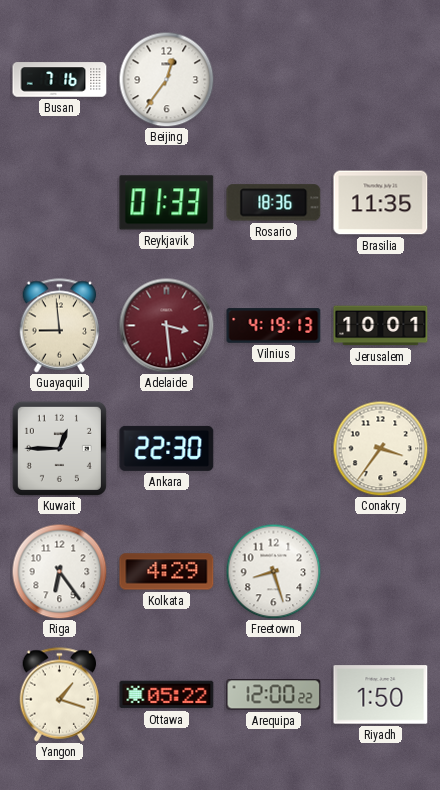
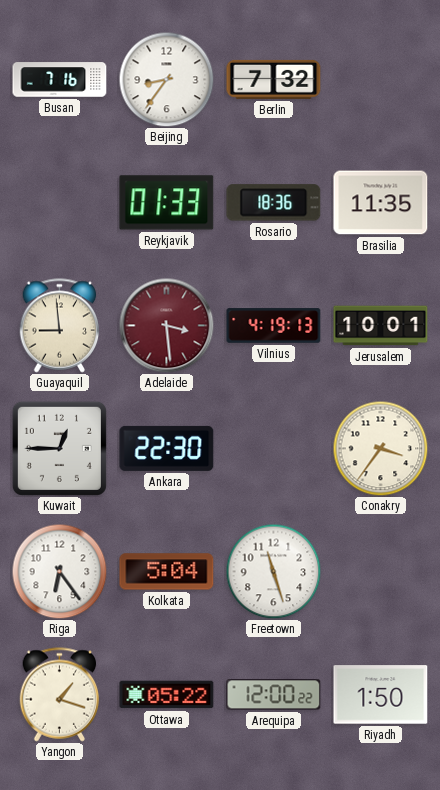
Beijing: 12:36 -> 8:36
Berlin: none -> 7:32
Kolkata: 4:29 -> 5:04
Freetown: 8:27 -> 11:27
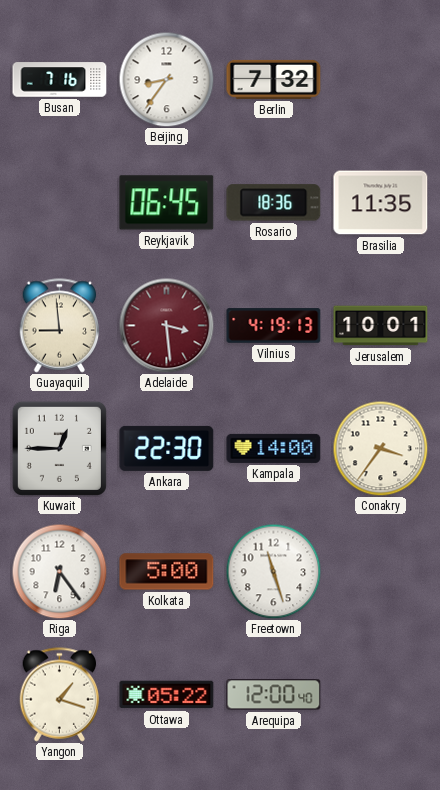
Reykjavik: 01:33 -> 06:45
Kampala: none -> 14:00
Kolkata: 5:04 -> 5:00
Arequipa: 12:00:22 -> 12:00:40
Riyadh: 1:50 -> none
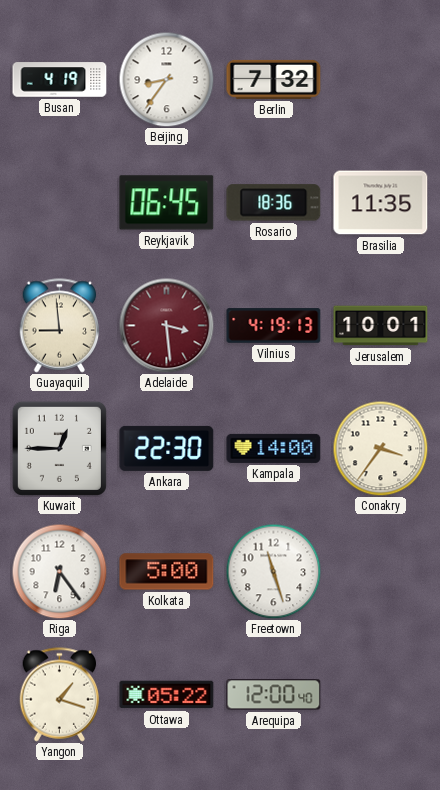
Busan: 7:16 -> 4:19
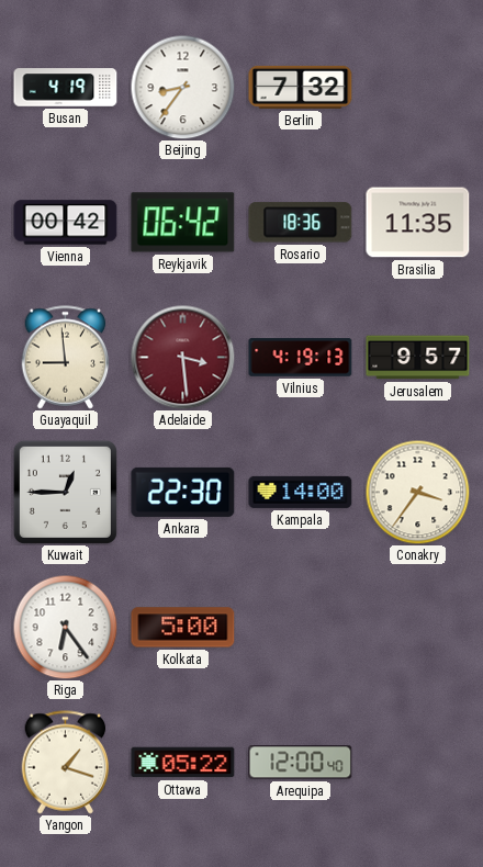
Vienna: none -> 00:42
Reykjavik: 06:45 -> 06:42
Jerusalem: 10:01 -> 9:57
Freetown: 11:27 -> none
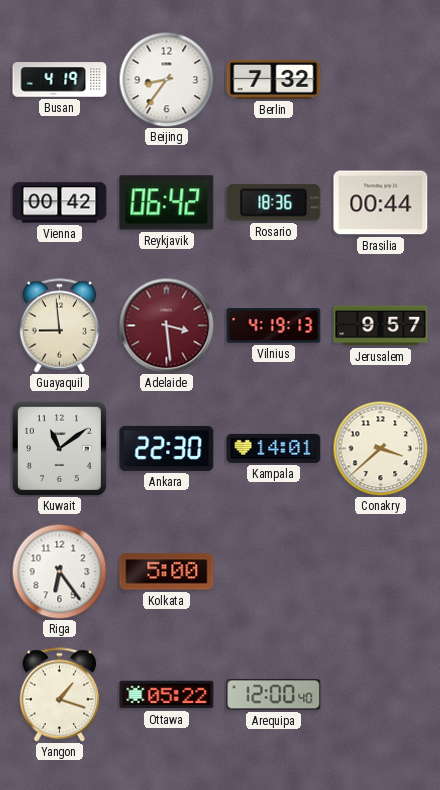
Brasilia: 11:35 -> 00:44
Kuwait: 12:45 -> 11:09
Kampala: 14:00 -> 14:01
Conakry: 3:36 -> 3:38
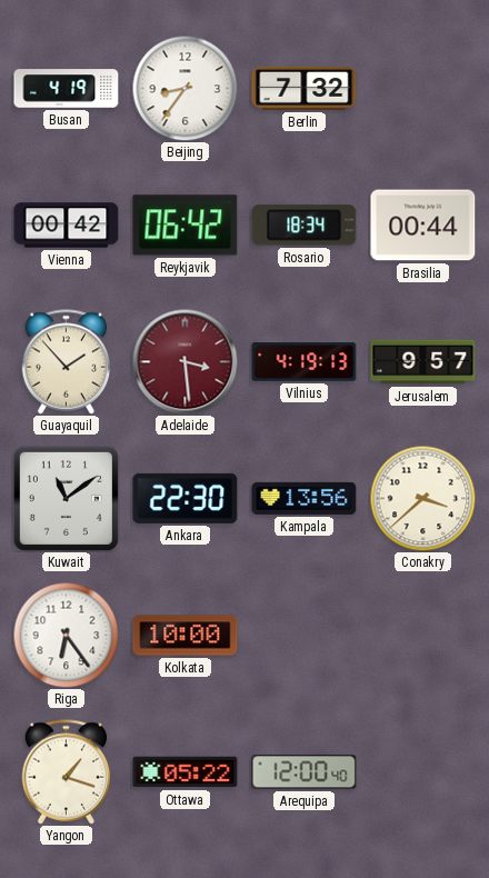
Rosario: 18:36 -> 18:34
Guayaquil: 8:59 -> 1:53
Kampala: 14:01 -> 13:56
Kolkata: 5:00 -> 10:00
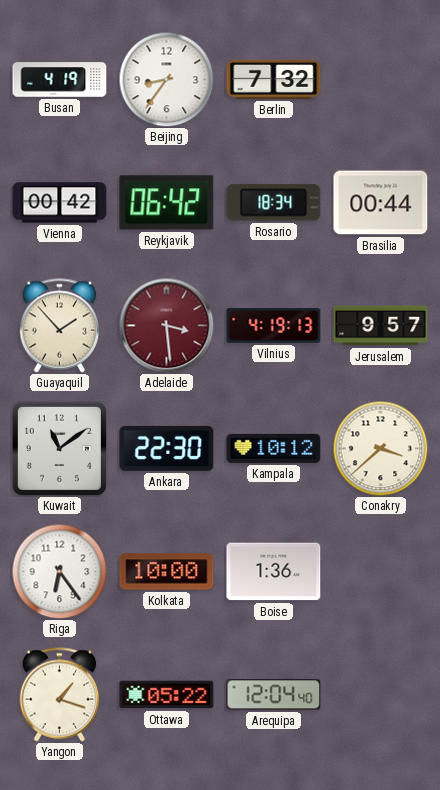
Kampala: 13:56 -> 10:12
Boise: none -> 1:36
Arequipa: 12:00 -> 12:04
